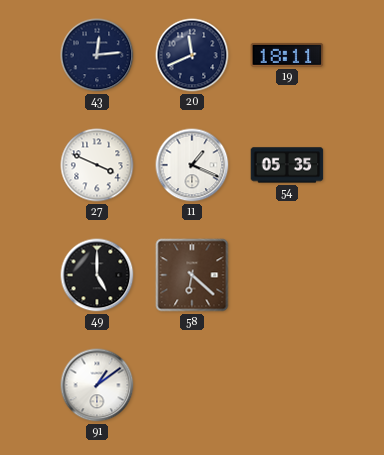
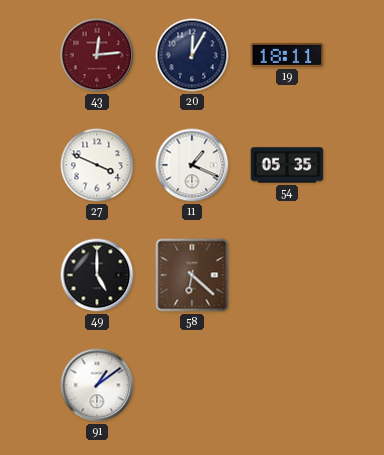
43 dial: navy -> burgundy
20: 11:41 -> 12:05
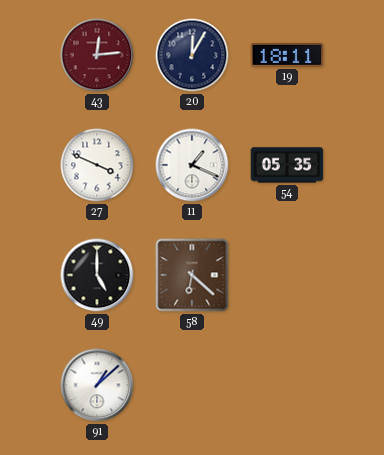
91: 1:09 -> 1:08
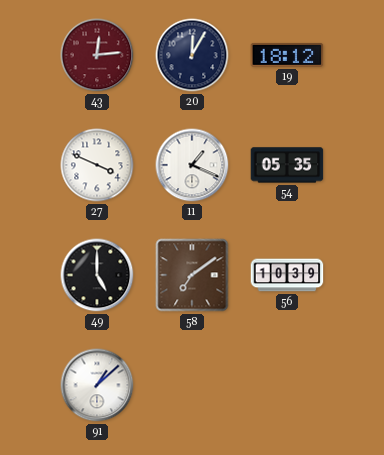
19: 18:11 -> 18:12
58: 6:22 -> 7:09
56: none -> 10:39
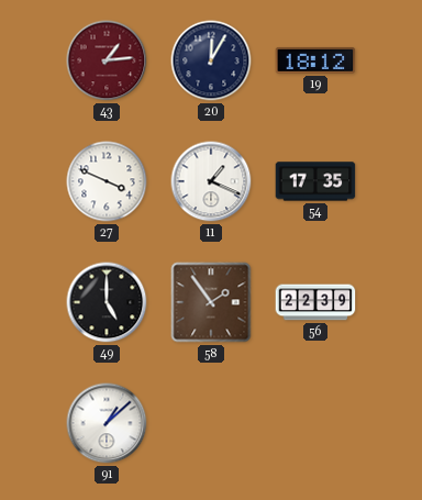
43: 12:14 -> 1:14
54: 05:35 -> 17:35
58: 7:09 -> 1:54
56: 10:39 -> 22:39
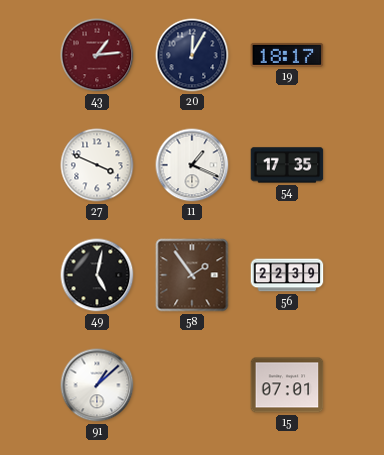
19: 18:12 -> 18:17
49: 5:00 -> 5:02
15: none -> 07:01
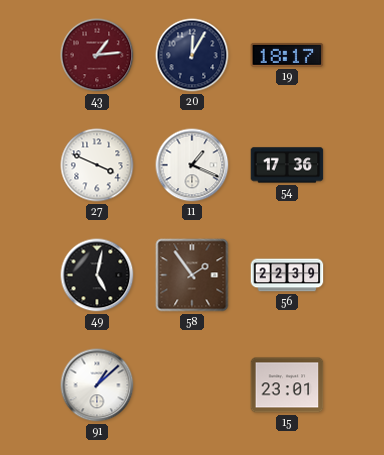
54: 17:35 -> 17:36
15: 07:01 -> 23:01
